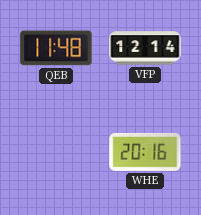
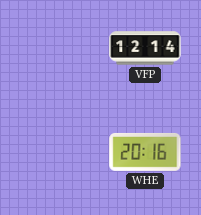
QEB: 11:48 -> none
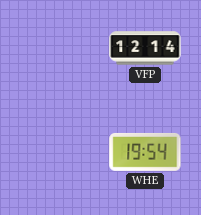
WHE: 20:16 -> 19:54
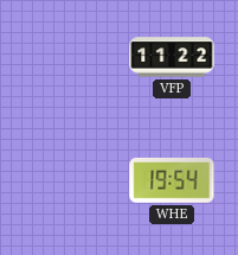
VFP: 12:14 -> 11:22
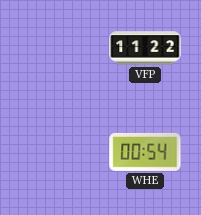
WHE: 19:54 -> 00:54
